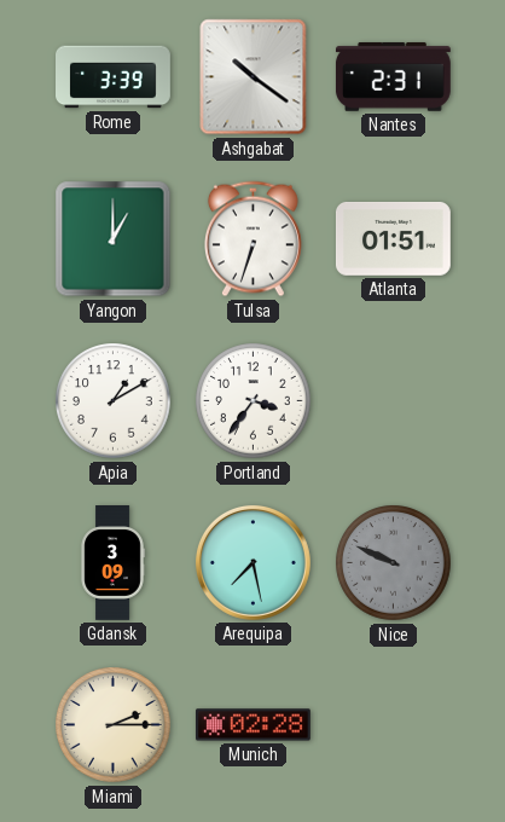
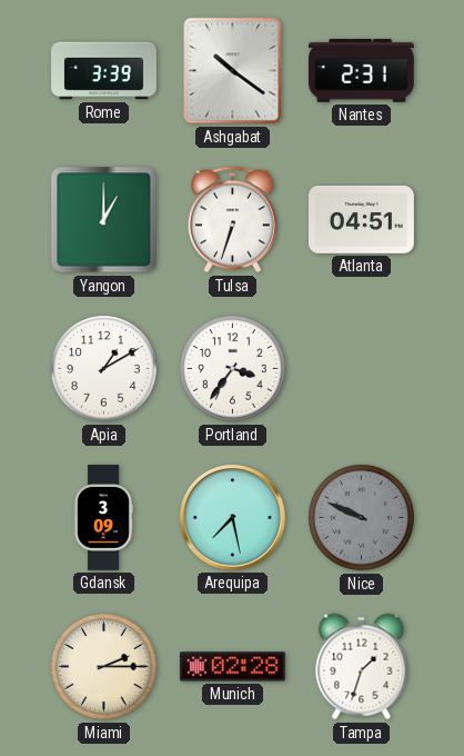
Atlanta: 01:51 -> 04:51
Tampa: none -> 1:33
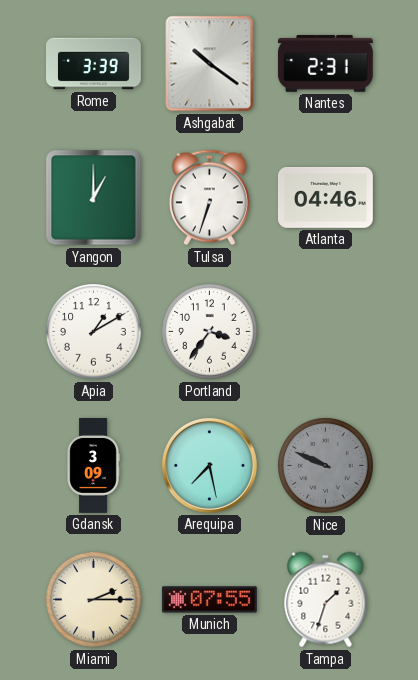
Atlanta: 04:51 -> 04:46
Munich: 02:28 -> 07:55
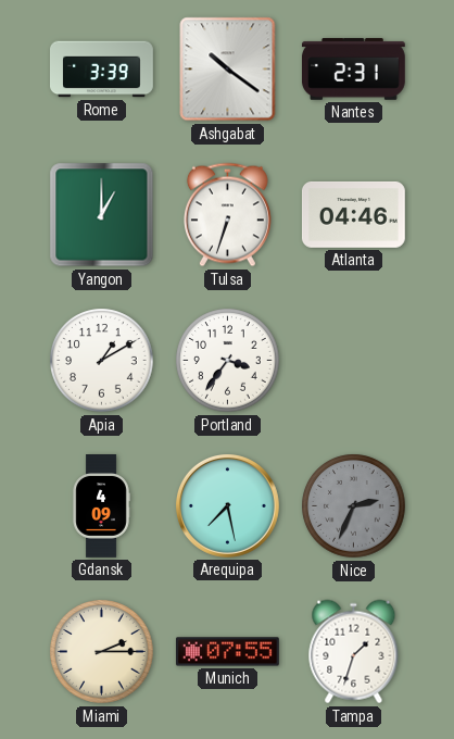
Gdansk: 3:09 -> 4:09
Nice: 9:49 -> 2:34
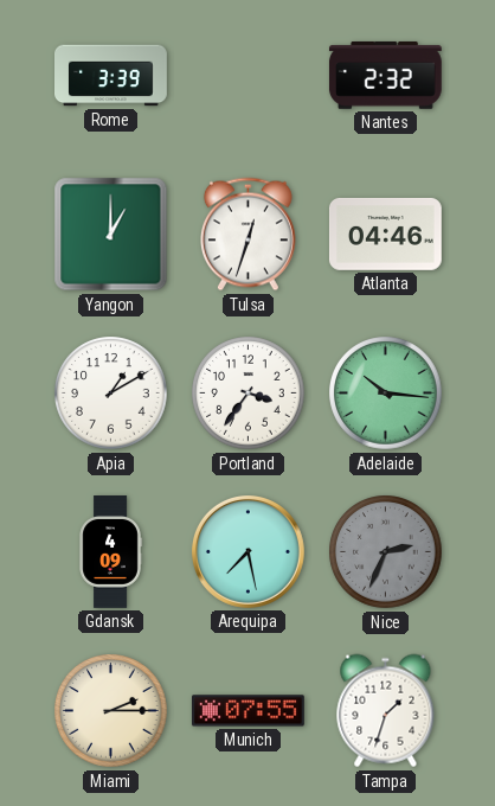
Ashgabat: 10:21 -> none
Nantes: 2:31 -> 2:32
Tulsa: 6:33 -> 12:33
Adelaide: none -> 10:16
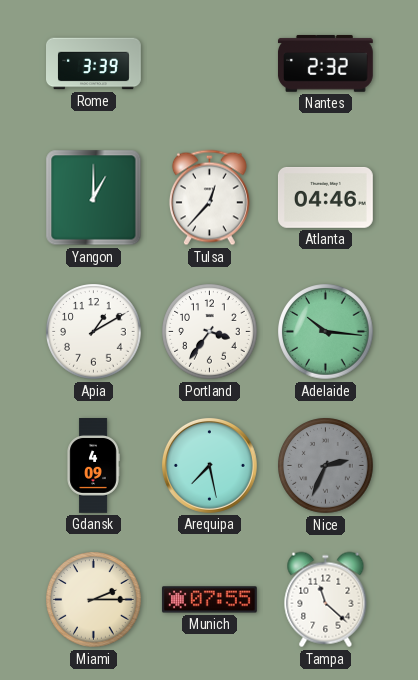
Tulsa: 12:33 -> 12:37
Tampa: 1:33 -> 11:22
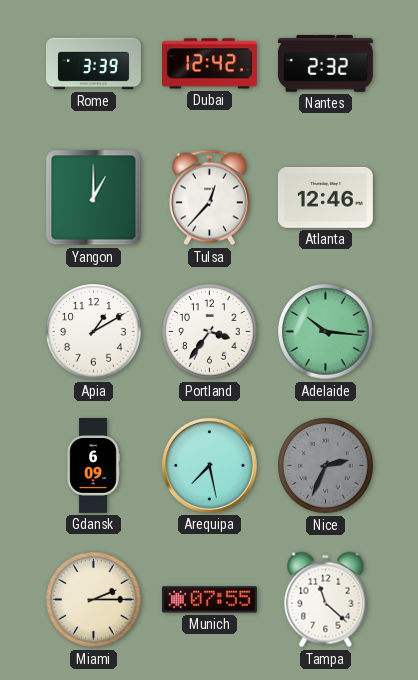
Dubai: none -> 12:42
Atlanta: 04:46 -> 12:46
Gdansk: 4:09 -> 6:09
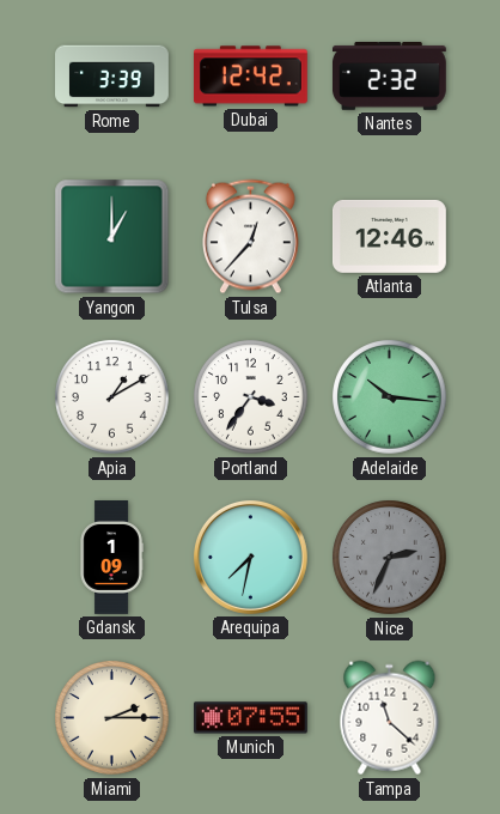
Gdansk: 6:09 -> 1:09
Arequipa: 7:28 -> 7:32
